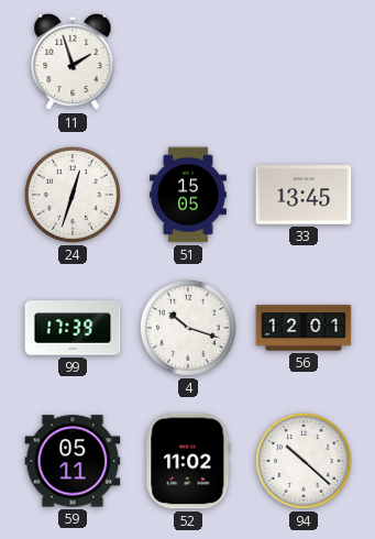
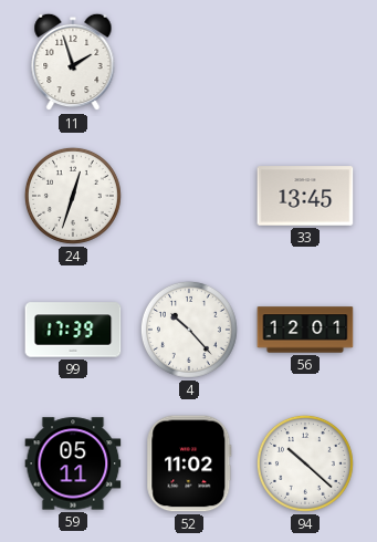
51: 15:05 -> none
4: 10:18 -> 10:23
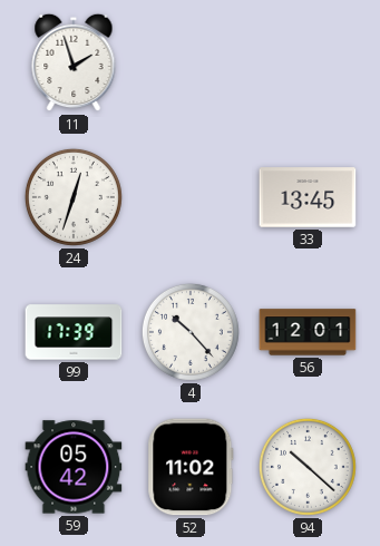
59: 05:11 -> 05:42
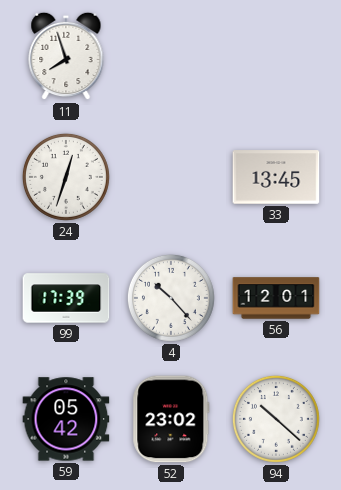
11: 1:57 -> 7:57
52: 11:02 -> 23:02
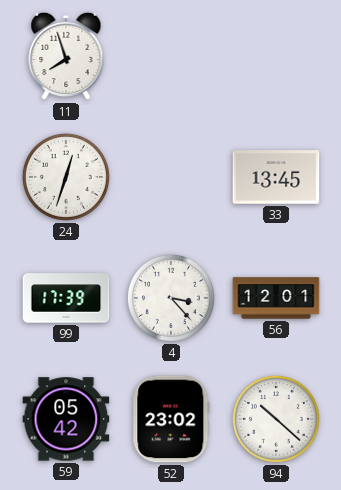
4: 10:23 -> 3:23
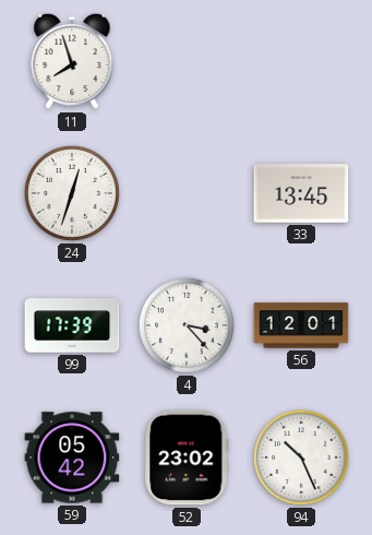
94: 10:22 -> 10:26
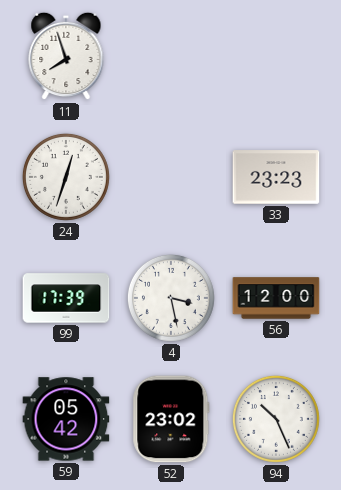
33: 13:45 -> 23:23
4: 3:23 -> 3:28
56: 12:01 -> 12:00
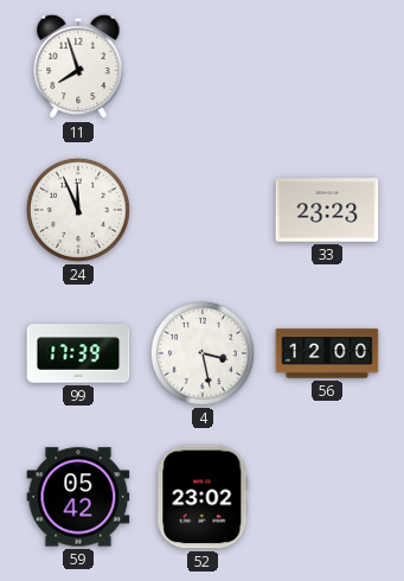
24: 12:33 -> 11:56
94: 10:26 -> none
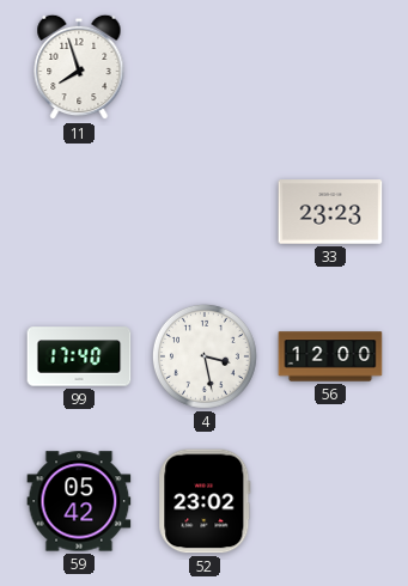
24: 11:56 -> none
99: 17:39 -> 17:40
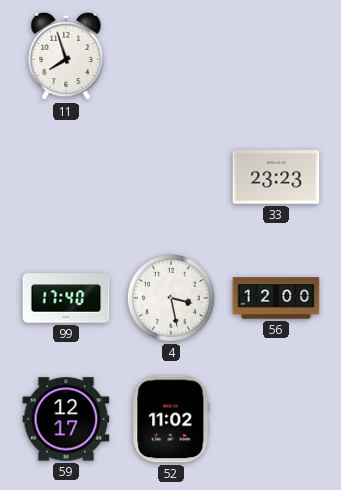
59: 05:42 -> 12:17
52: 23:02 -> 11:02
